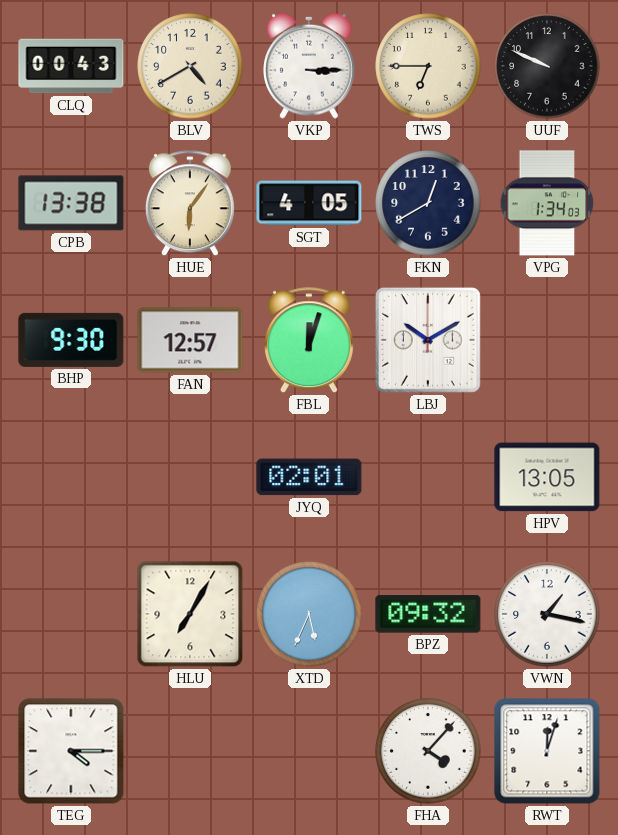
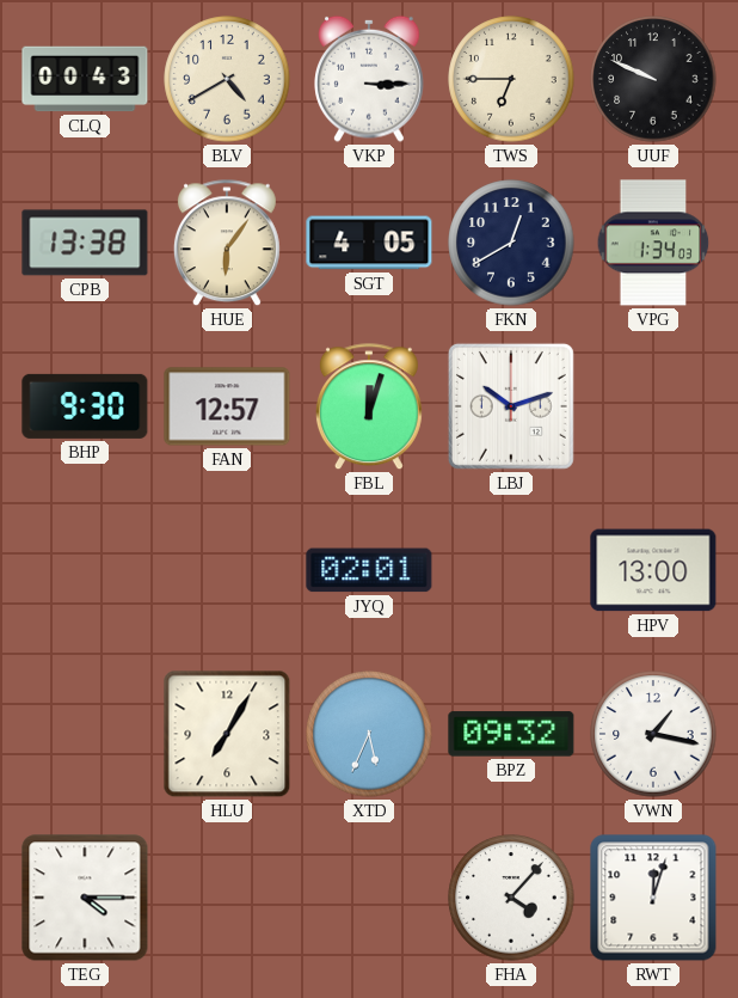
LBJ: 10:10 -> 10:12
HPV: 13:05 -> 13:00
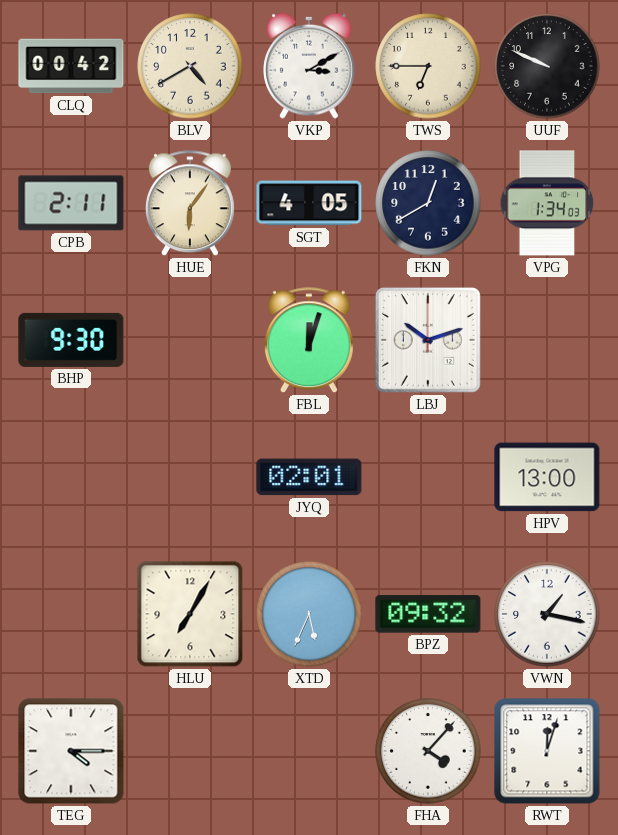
CLQ: 00:43 -> 00:42
VKP: 3:15 -> 3:10
CPB: 13:38 -> 2:11
FAN: 12:57 -> none
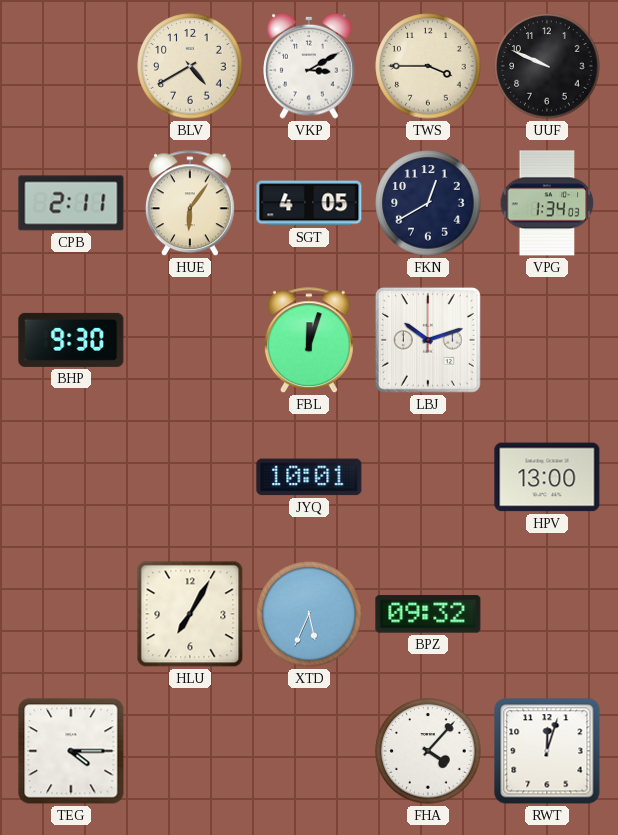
CLQ: 00:42 -> none
TWS: 6:45 -> 3:45
JYQ: 02:01 -> 10:01
VWN: 1:17 -> none
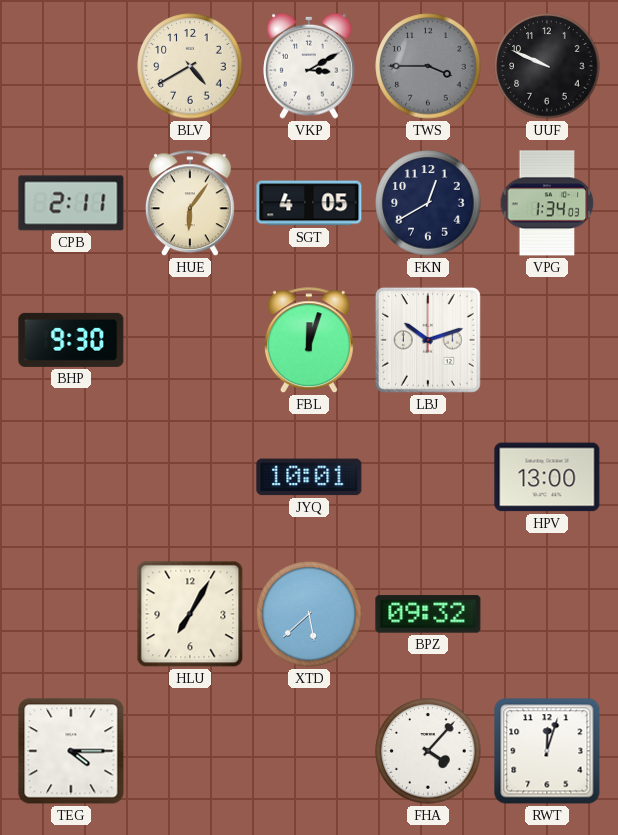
TWS dial: cream -> grey
XTD: 5:34 -> 5:38
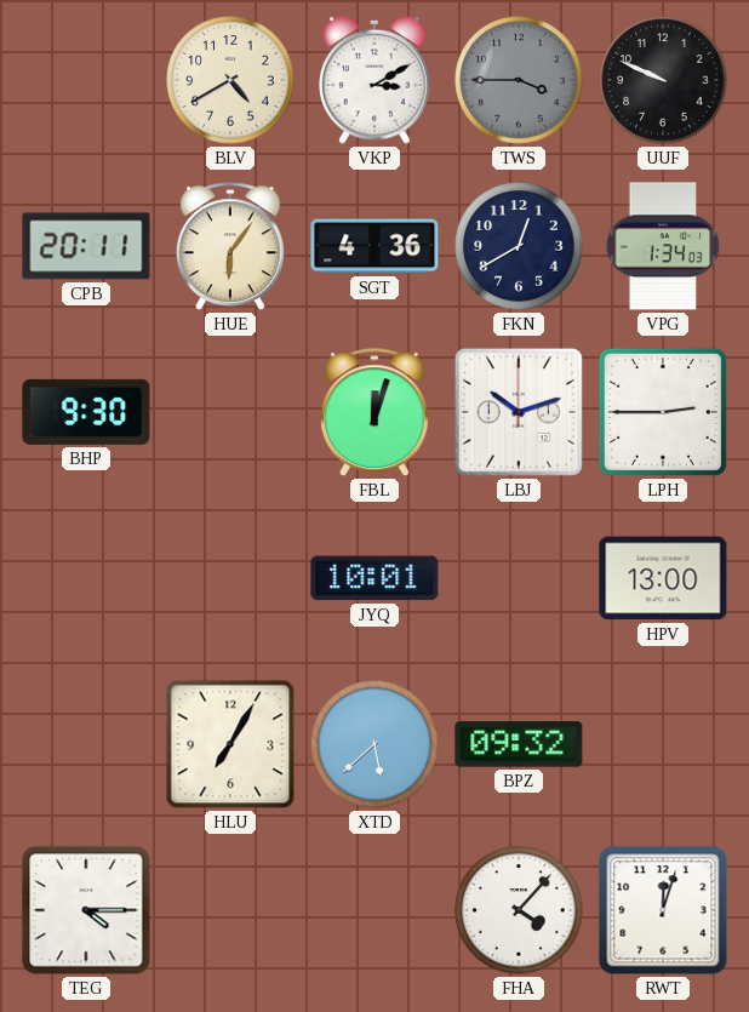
CPB: 2:11 -> 20:11
SGT: 4:05 -> 4:36
LPH: none -> 2:45
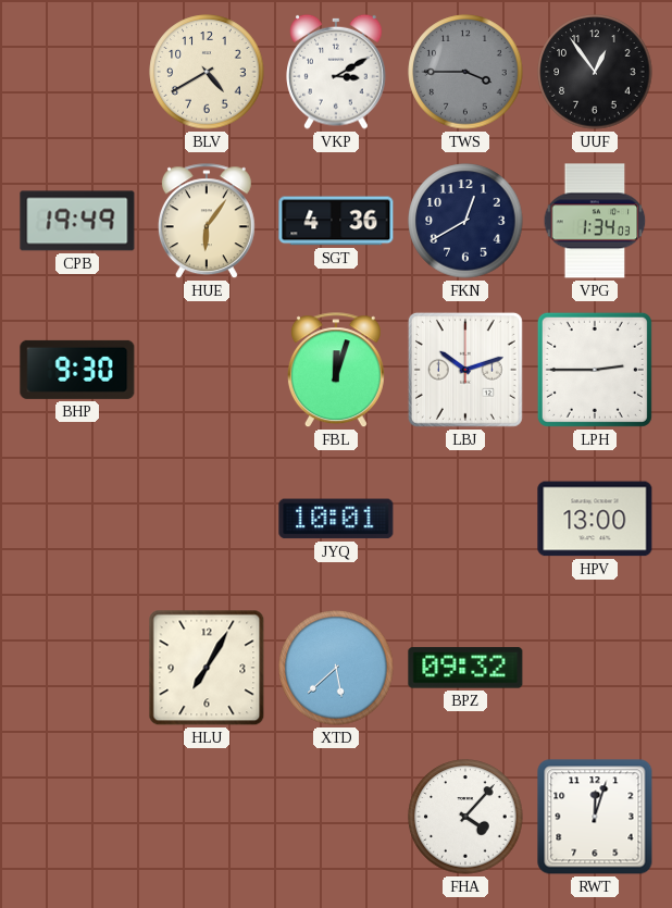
UUF: 9:49 -> 12:54
CPB: 20:11 -> 19:49
TEG: 4:15 -> none
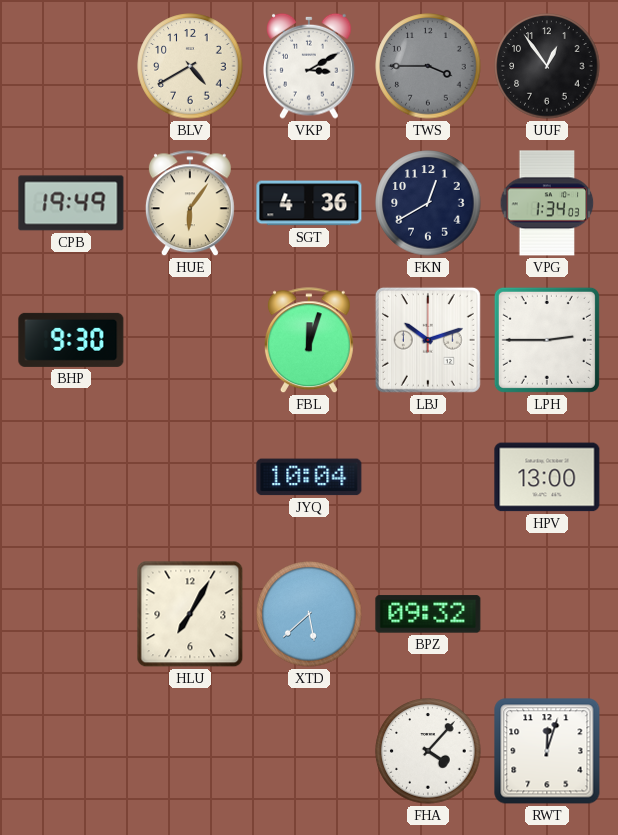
JYQ: 10:01 -> 10:04
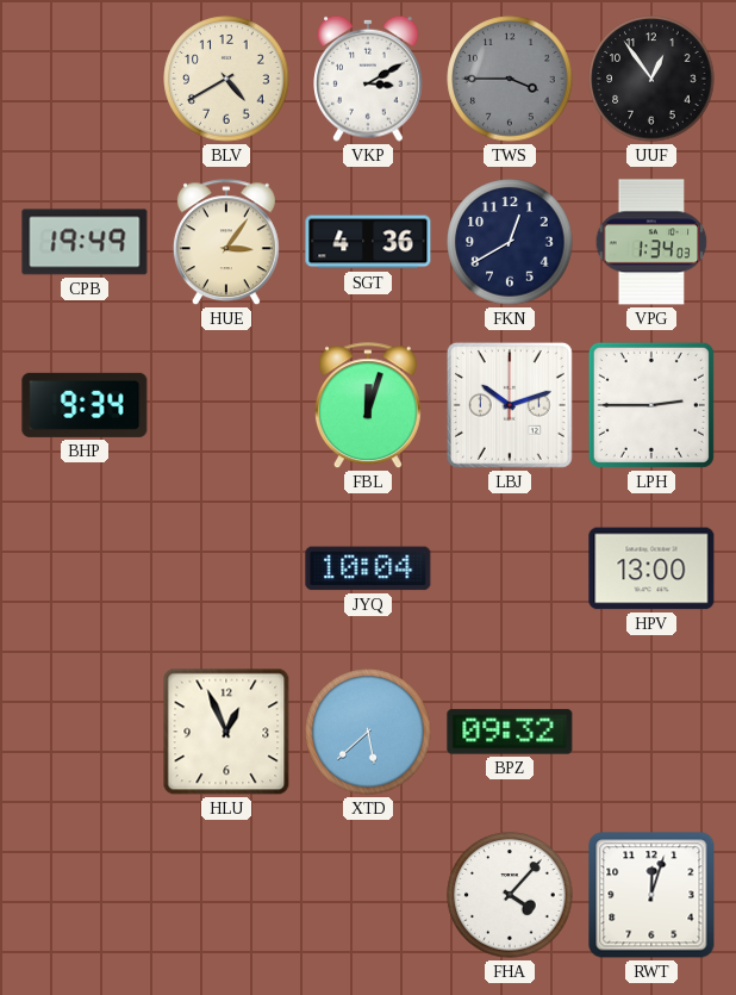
HUE: 6:06 -> 3:06
BHP: 9:30 -> 9:34
HLU: 7:05 -> 12:56
